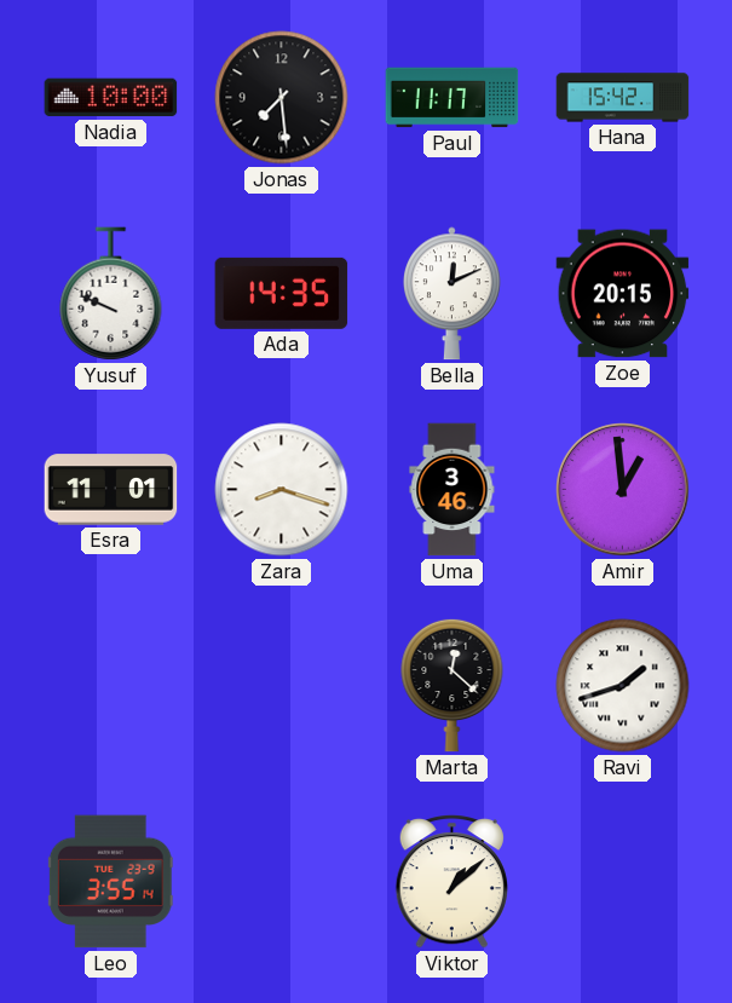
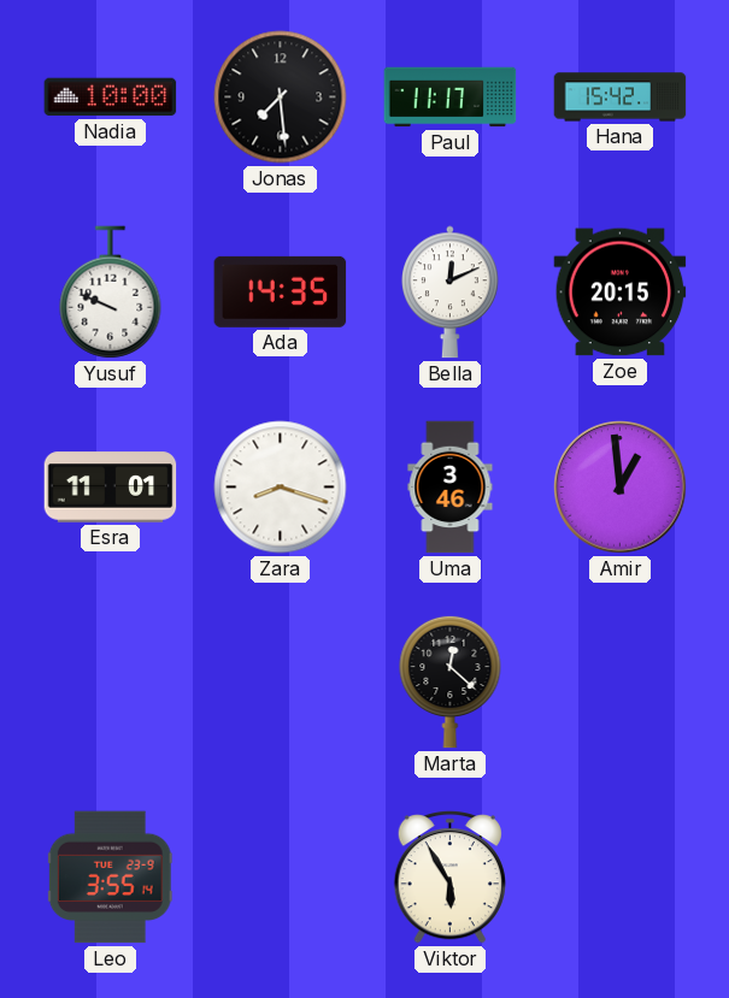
Ravi: 1:42 -> none
Viktor: 1:08 -> 5:55
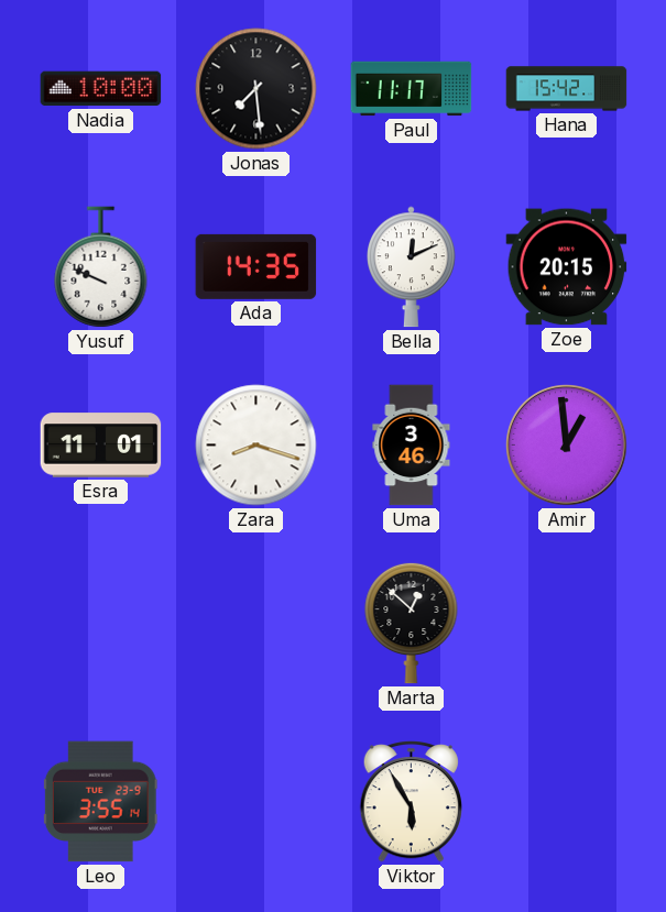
Marta: 12:22 -> 12:52
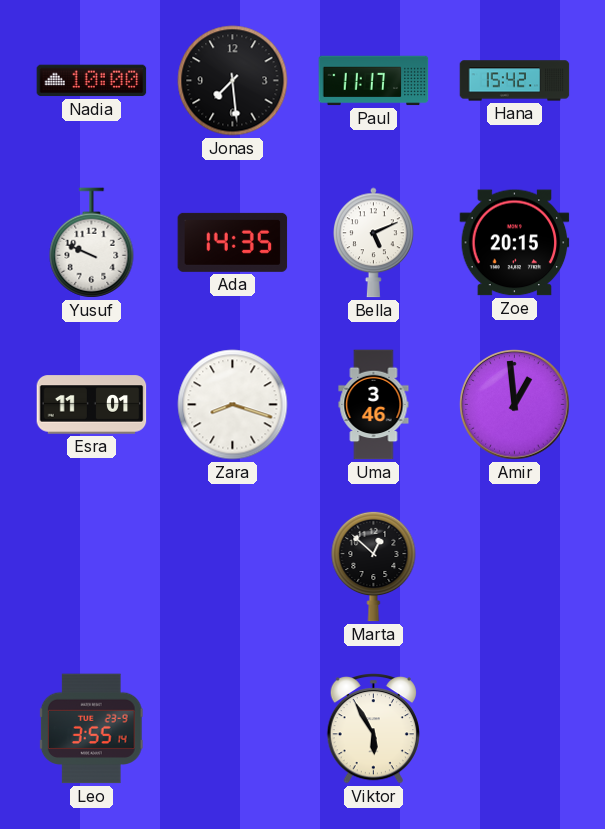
Bella: 12:11 -> 5:11
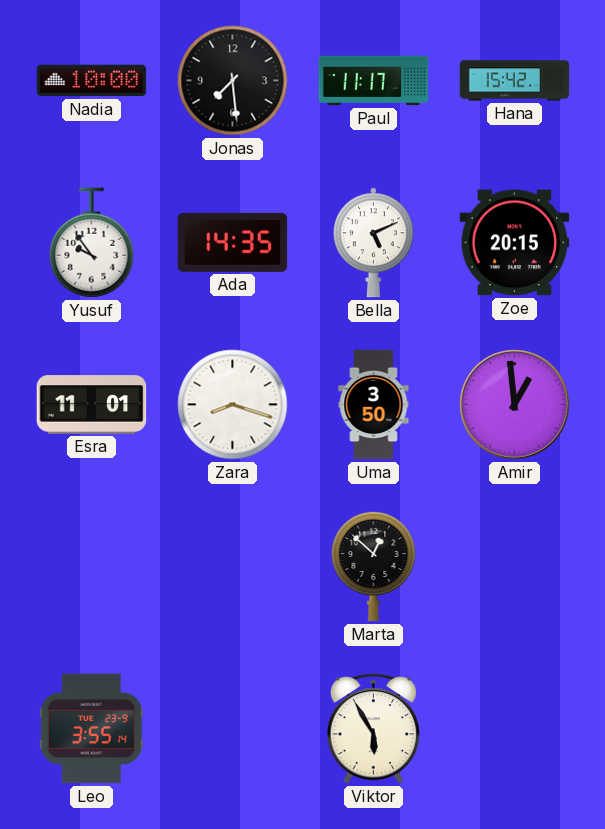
Yusuf: 9:49 -> 9:54
Uma: 3:46 -> 3:50
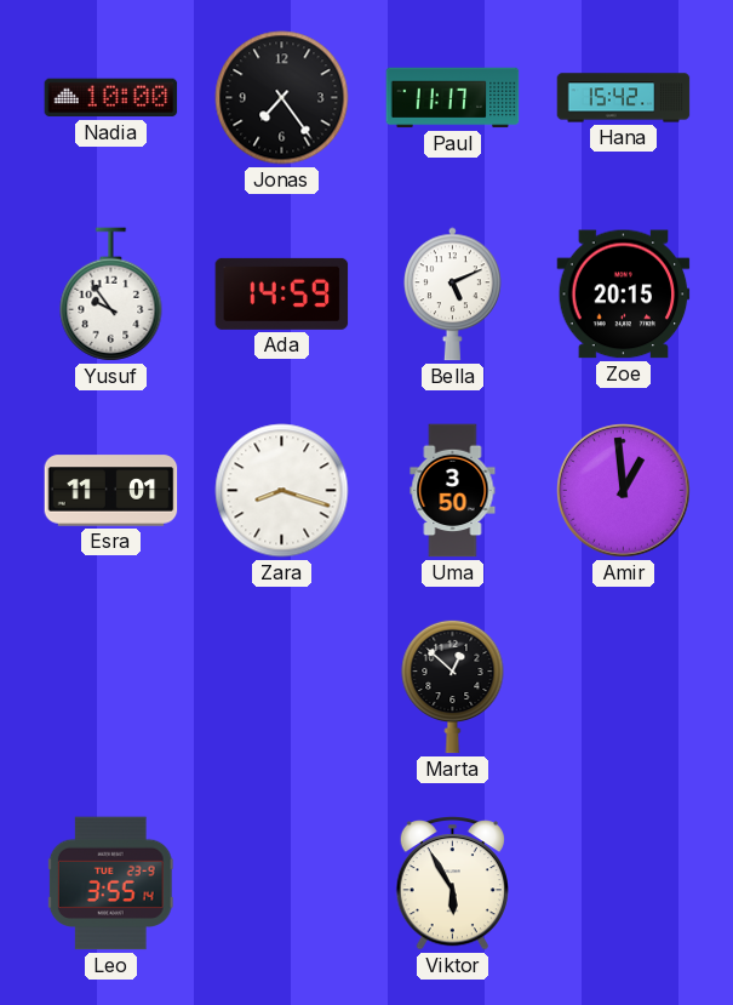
Jonas: 7:29 -> 7:24
Ada: 14:35 -> 14:59
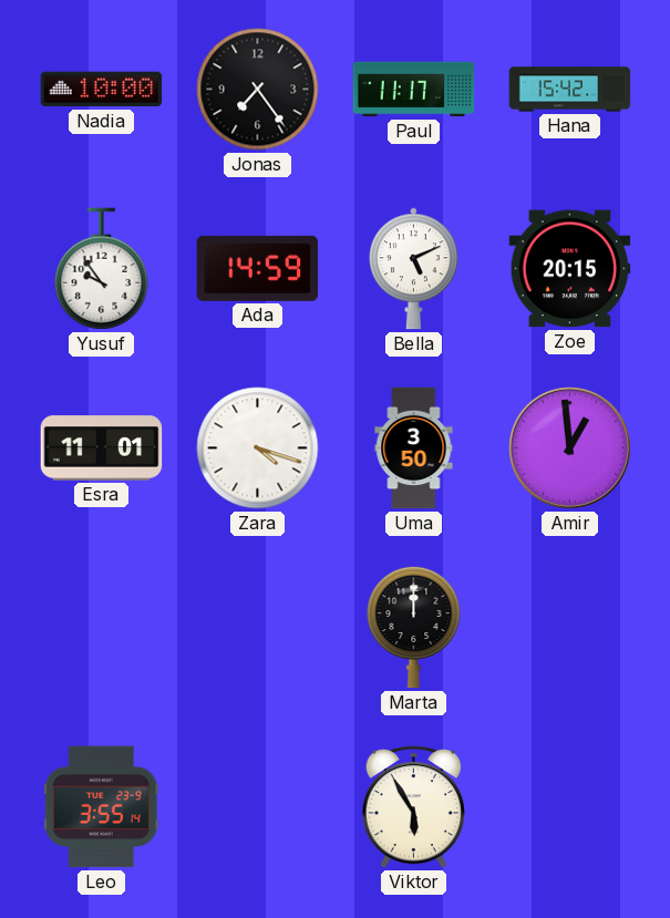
Zara: 8:18 -> 4:18
Marta: 12:52 -> 12:00
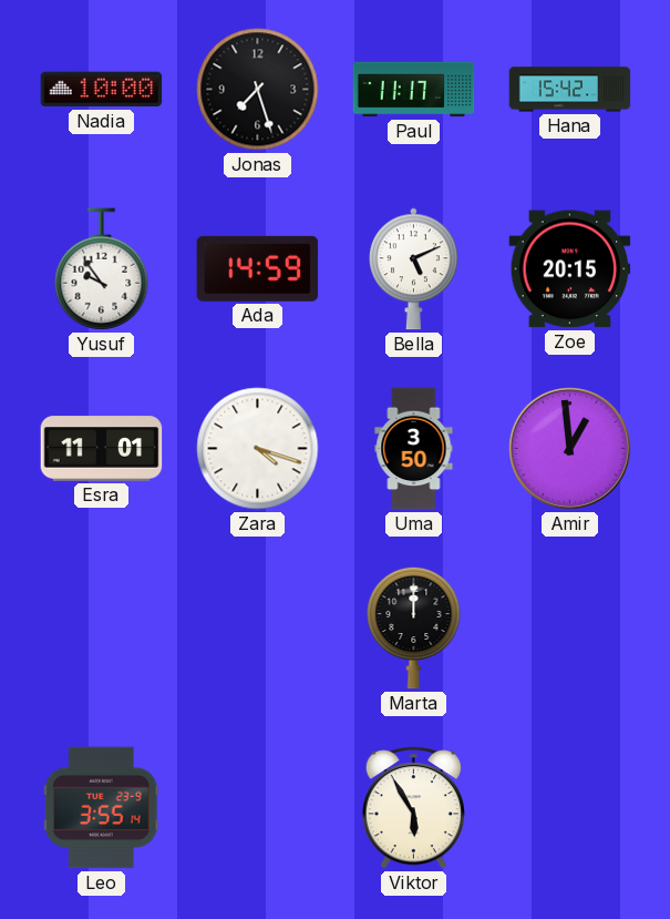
Jonas: 7:24 -> 7:27
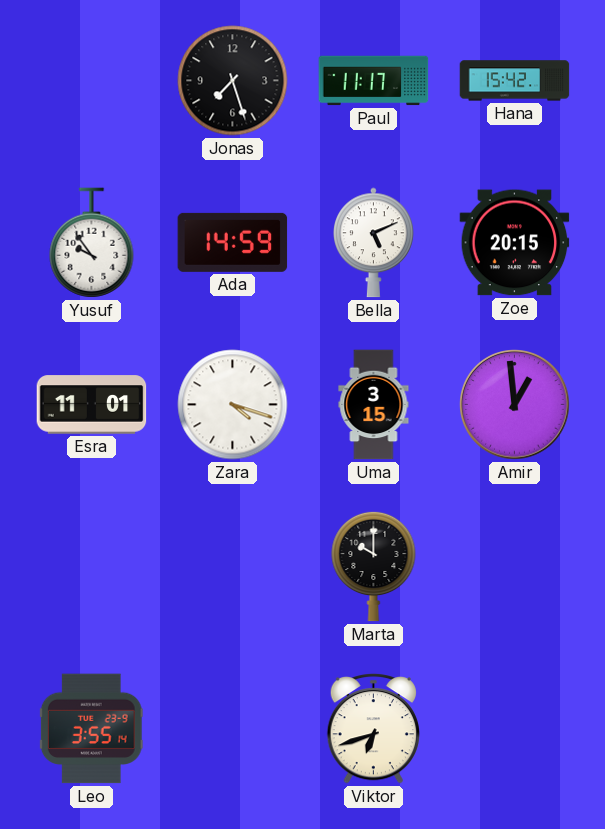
Nadia: 10:00 -> none
Uma: 3:50 -> 3:15
Marta: 12:00 -> 10:00
Viktor: 5:55 -> 6:42
